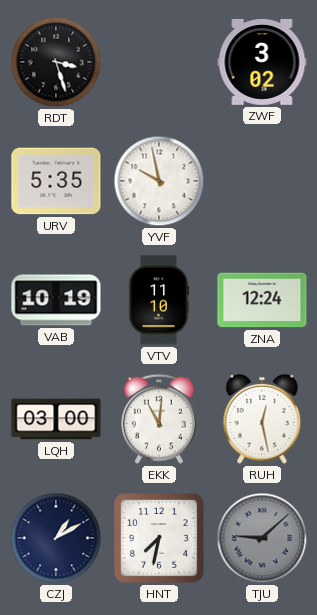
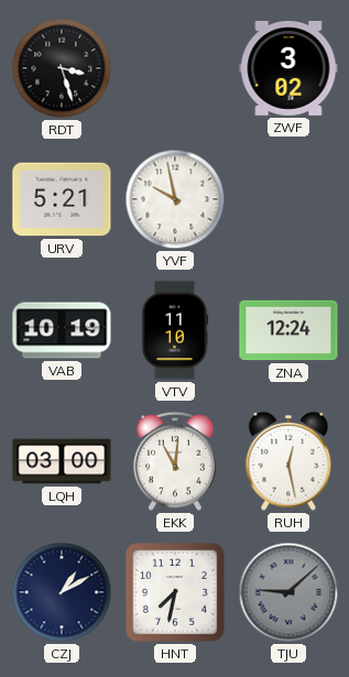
URV: 5:35 -> 5:21
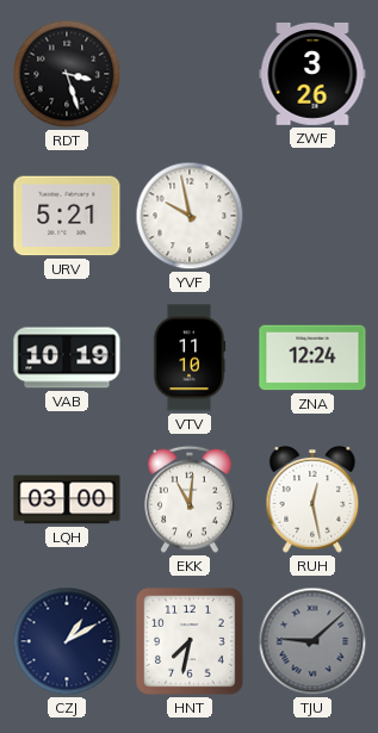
ZWF: 3:02 -> 3:26
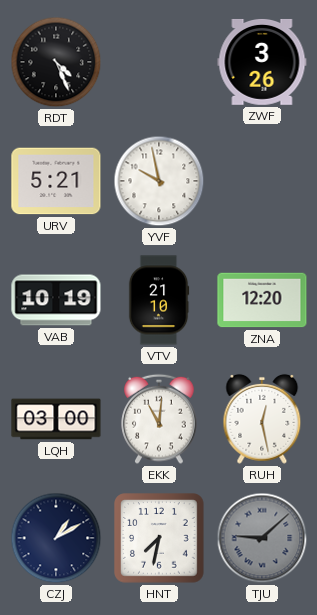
RDT: 3:27 -> 4:26
VTV: 11:10 -> 21:10
ZNA: 12:24 -> 12:20
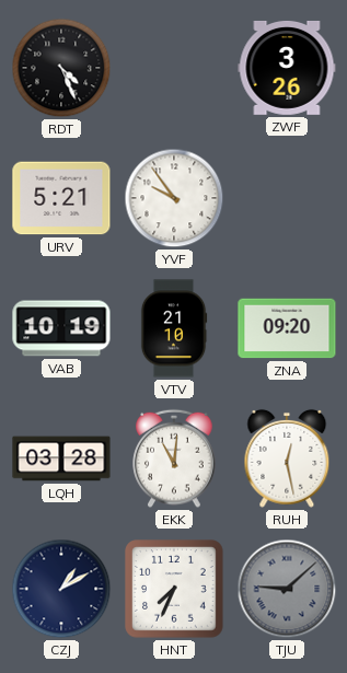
YVF: 9:58 -> 9:54
ZNA: 12:20 -> 09:20
LQH: 03:00 -> 03:28
HNT: 7:32 -> 7:34
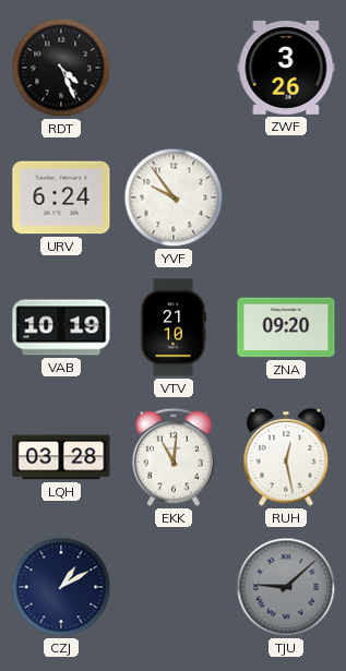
URV: 5:21 -> 6:24
HNT: 7:34 -> none
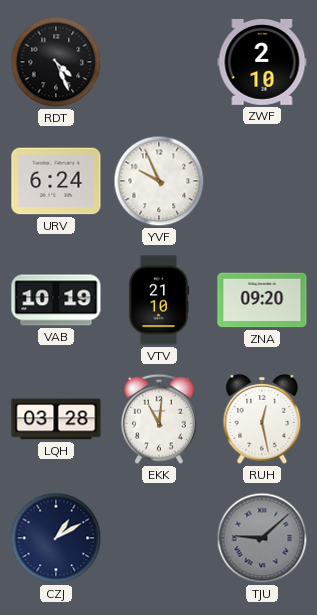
ZWF: 3:26 -> 2:10
YVF: 9:54 -> 9:56
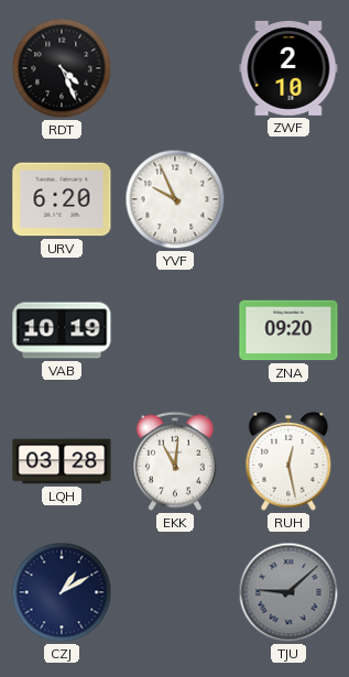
URV: 6:24 -> 6:20
VTV: 21:10 -> none
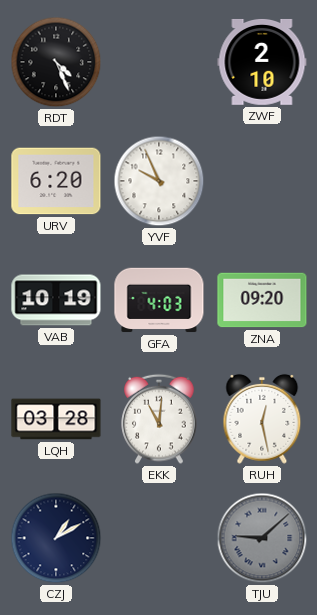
GFA: none -> 4:03
